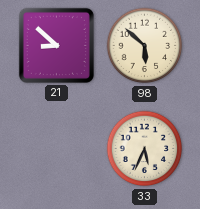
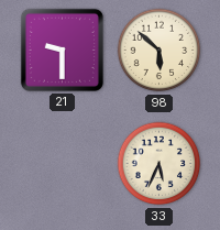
21: 8:52 -> 9:30
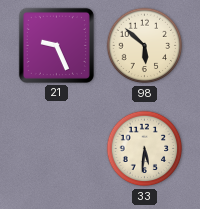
21: 9:30 -> 9:26
33: 5:34 -> 5:31
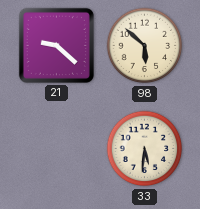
21: 9:26 -> 9:22
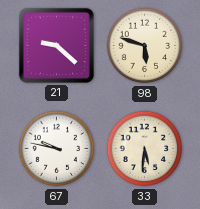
98: 5:52 -> 5:48
67: none -> 9:47
